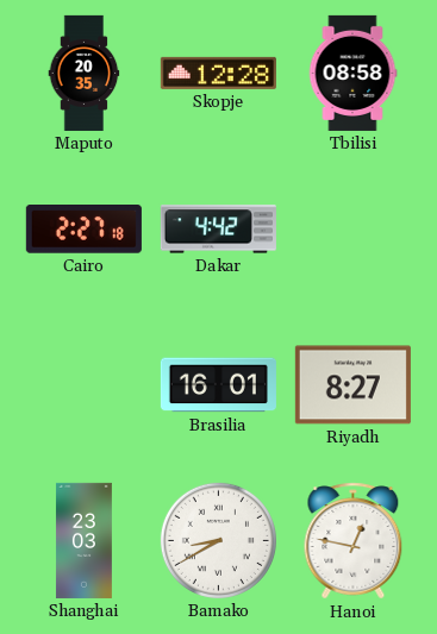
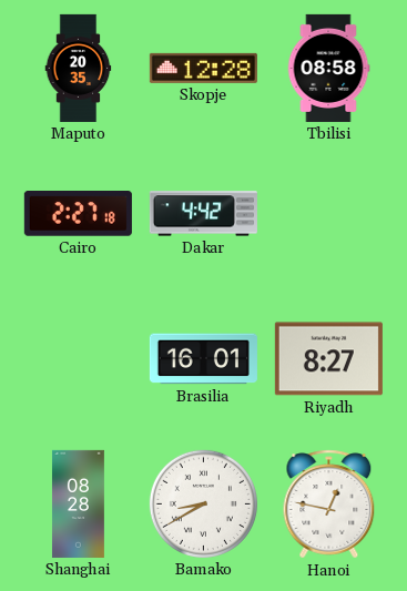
Shanghai: 23:03 -> 08:28
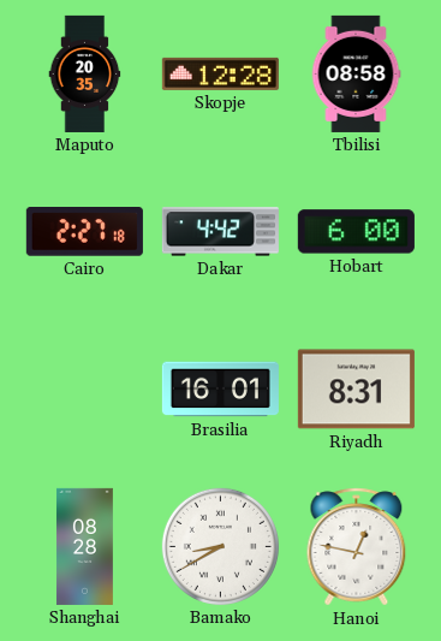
Hobart: none -> 6:00
Riyadh: 8:27 -> 8:31
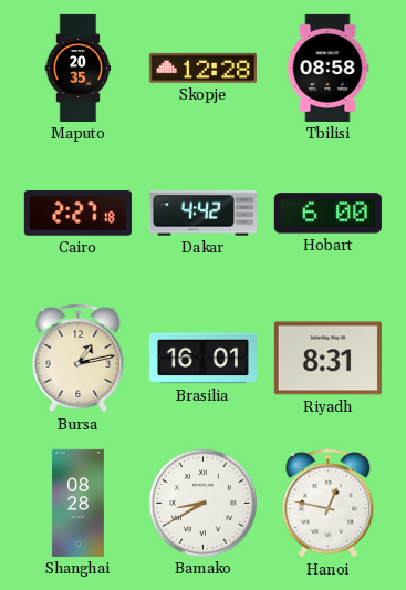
Bursa: none -> 1:13
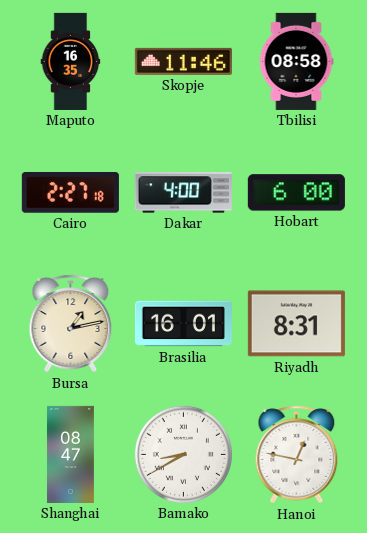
Maputo: 20:35 -> 16:35
Skopje: 12:28 -> 11:46
Dakar: 4:42 -> 4:00
Shanghai: 08:28 -> 08:47
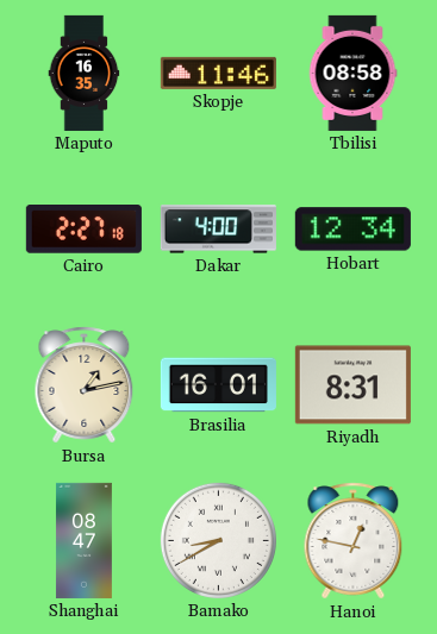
Hobart: 6:00 -> 12:34
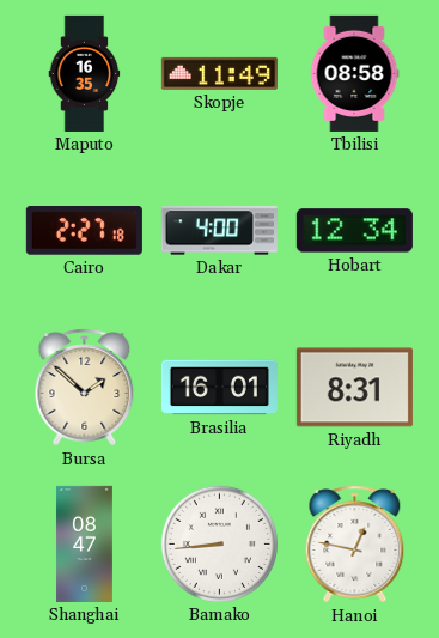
Skopje: 11:46 -> 11:49
Bursa: 1:13 -> 1:52
Bamako: 8:40 -> 8:44
